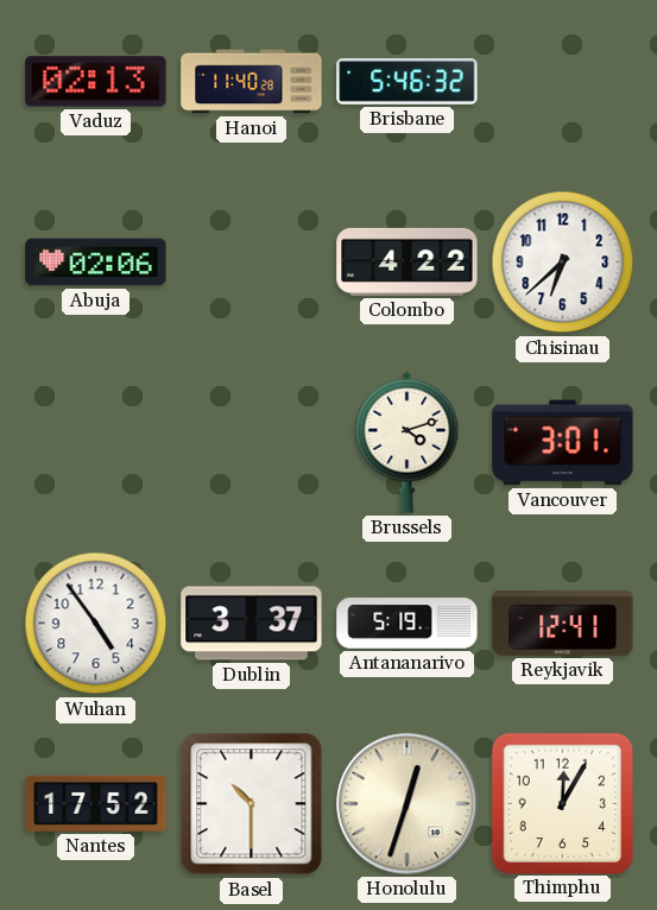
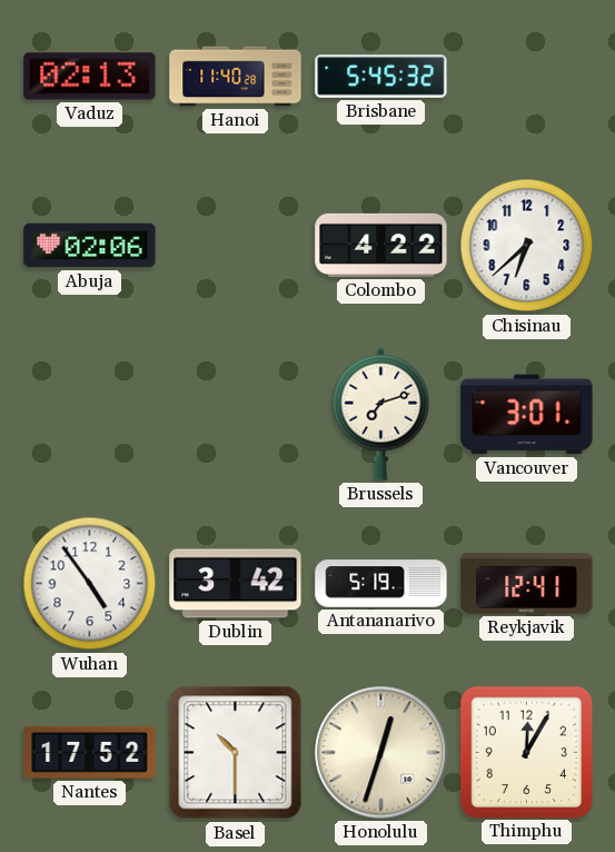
Brisbane: 5:46 -> 5:45
Brussels: 4:12 -> 7:12
Dublin: 3:37 -> 3:42
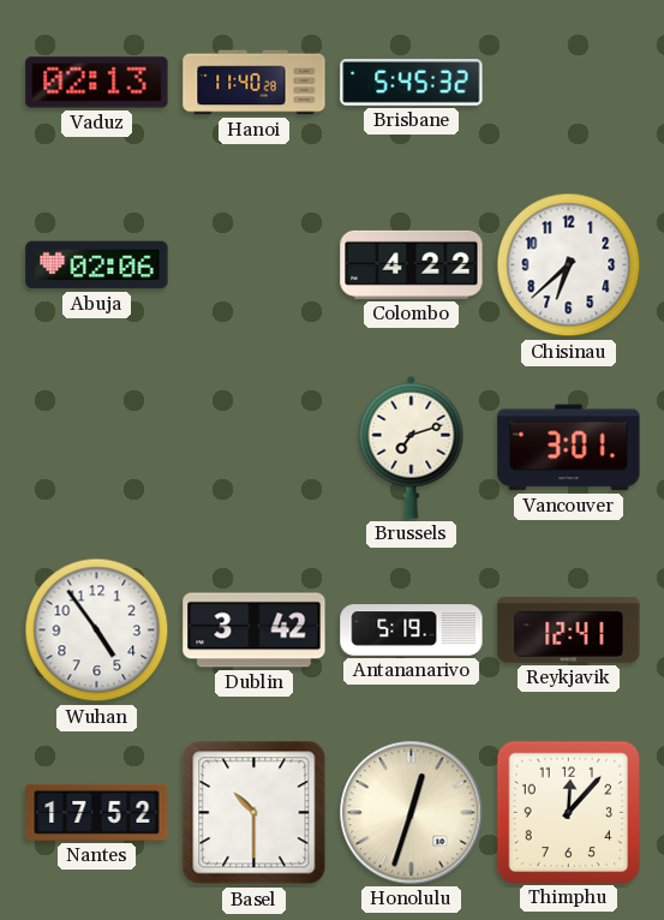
Thimphu: 12:05 -> 12:07
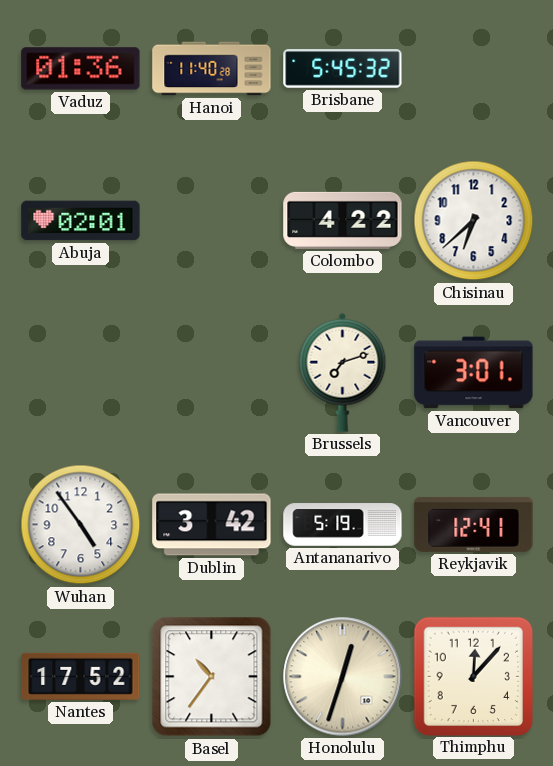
Vaduz: 02:13 -> 01:36
Abuja: 02:06 -> 02:01
Basel: 10:30 -> 10:36
